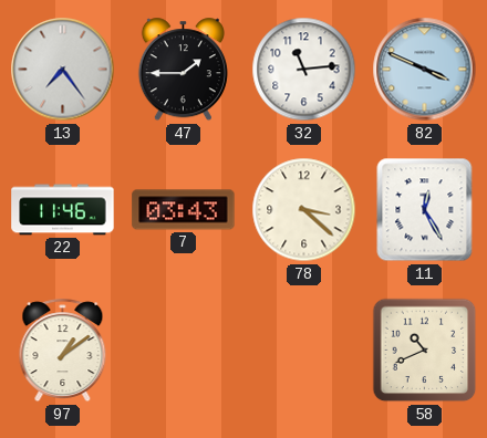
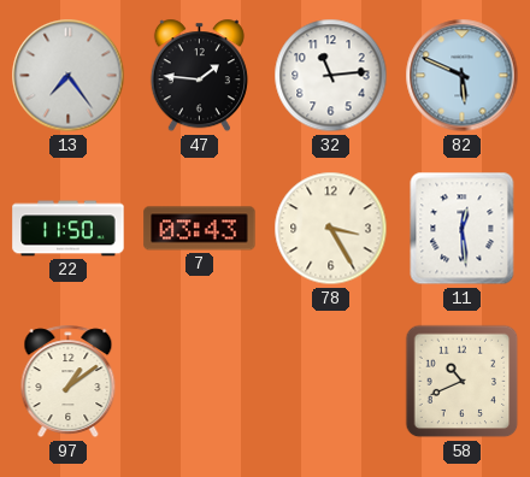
47: 1:45 -> 1:46
82: 3:49 -> 5:49
22: 11:46 -> 11:50
78: 3:22 -> 3:25
11: 12:25 -> 12:29
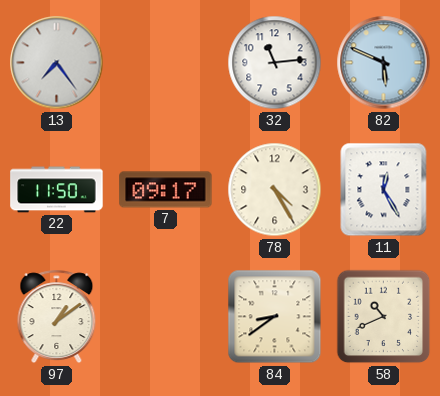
47: 1:46 -> none
7: 03:43 -> 09:17
78: 3:25 -> 4:25
11: 12:29 -> 12:25
84: none -> 8:39
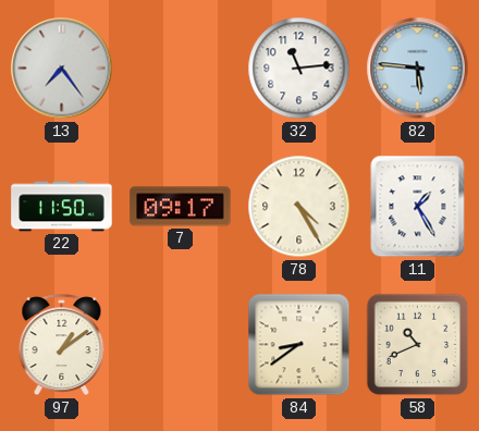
82: 5:49 -> 5:46
11: 12:25 -> 1:25
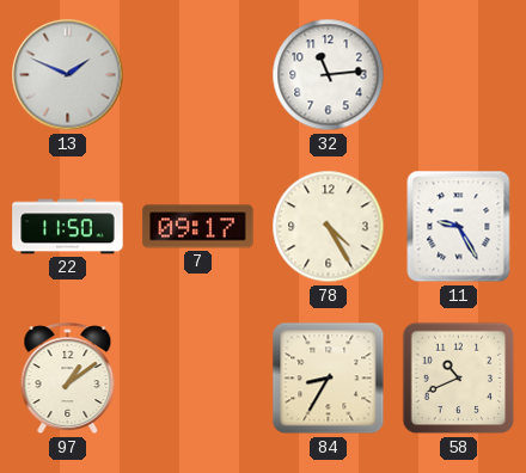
13: 7:24 -> 1:49
82: 5:46 -> none
11: 1:25 -> 9:25
84: 8:39 -> 8:35
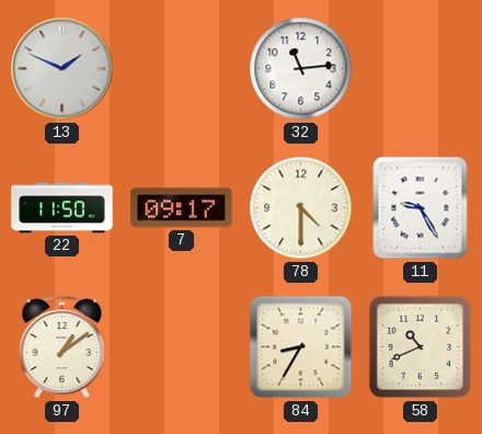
78: 4:25 -> 4:30
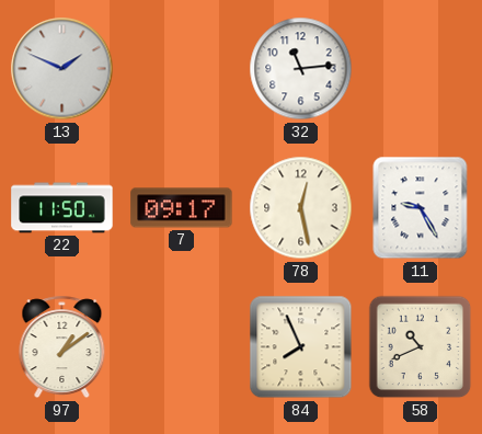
78: 4:30 -> 12:28
84: 8:35 -> 7:56
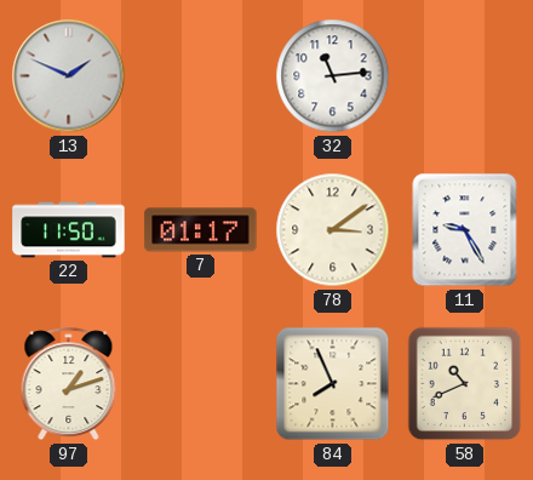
7: 09:17 -> 01:17
78: 12:28 -> 3:09
97: 1:09 -> 1:12
